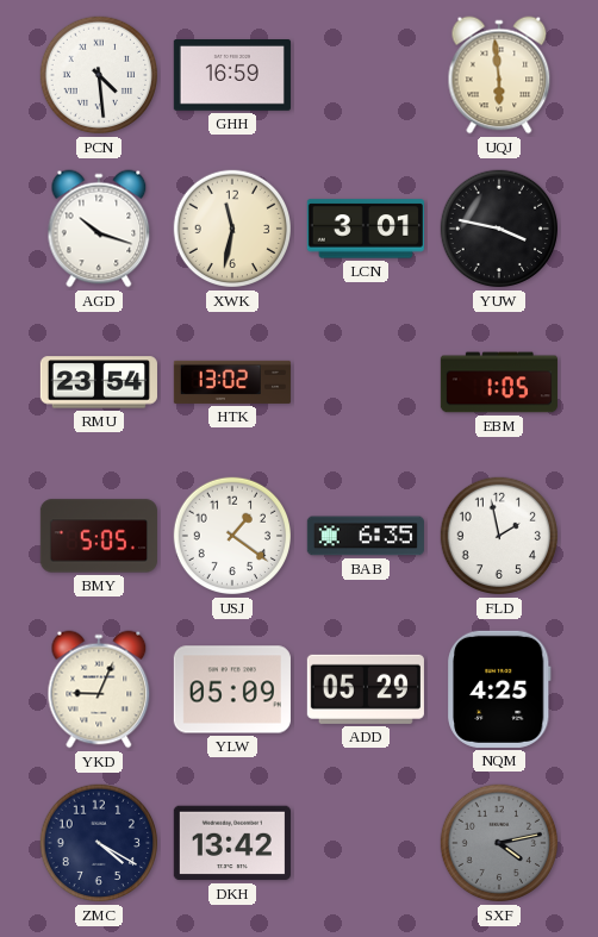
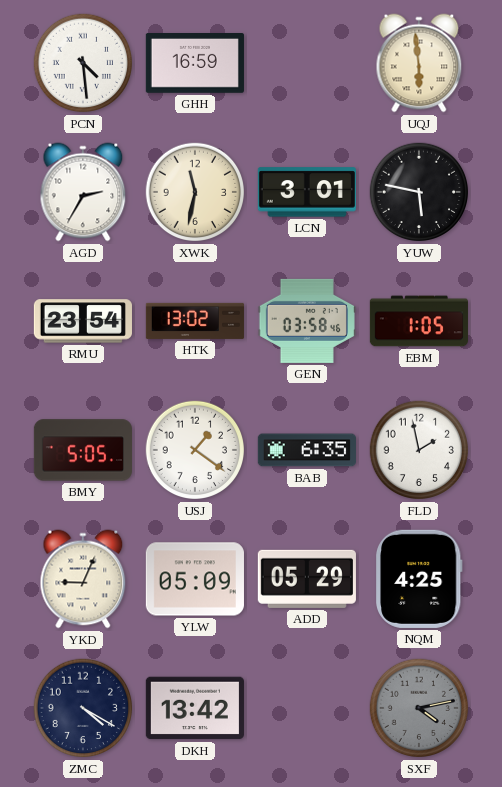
AGD: 10:18 -> 2:35
YUW: 3:47 -> 5:47
GEN: none -> 03:58
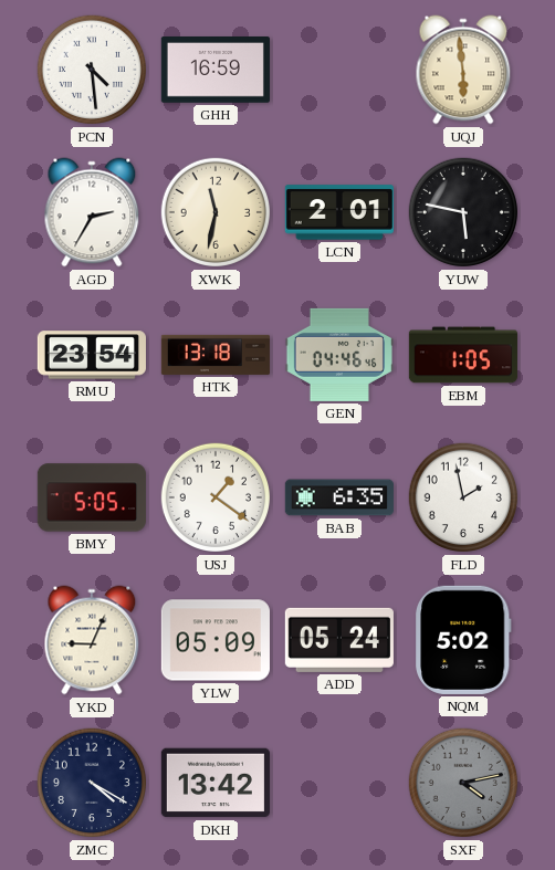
LCN: 3:01 -> 2:01
HTK: 13:02 -> 13:18
GEN: 03:58 -> 04:46
ADD: 05:29 -> 05:24
NQM: 4:25 -> 5:02
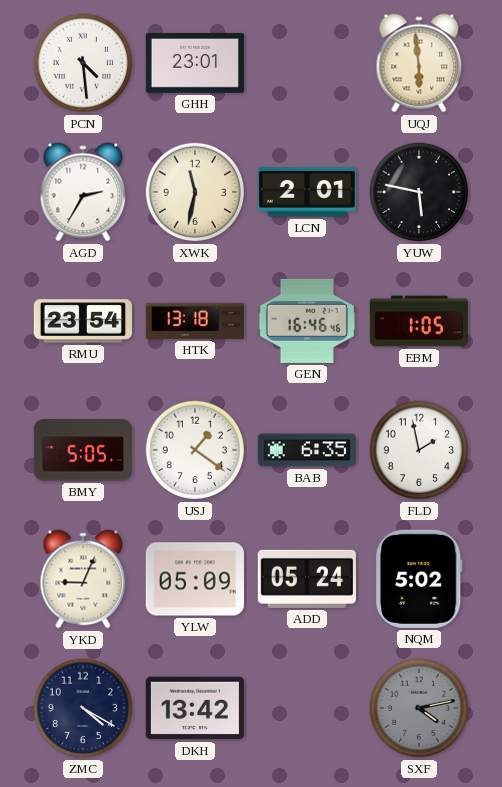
GHH: 16:59 -> 23:01
GEN: 04:46 -> 16:46
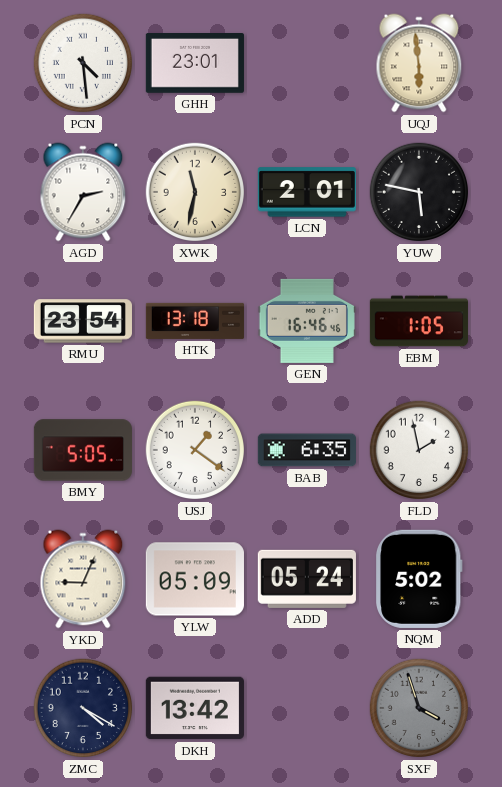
SXF: 4:13 -> 3:57
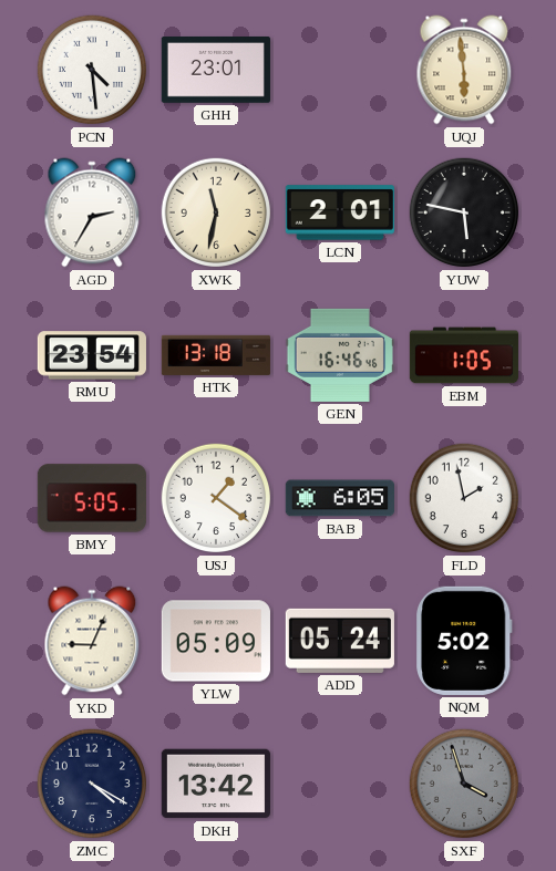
BAB: 6:35 -> 6:05
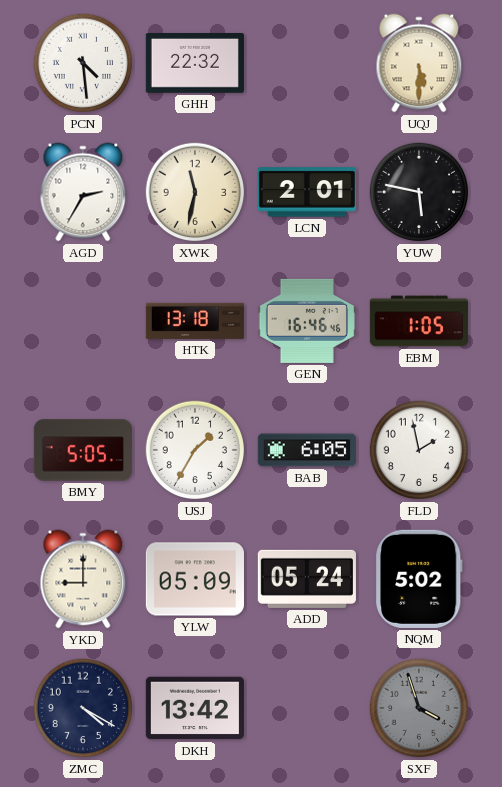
GHH: 23:01 -> 22:32
UQJ: 5:59 -> 5:30
RMU: 23:54 -> none
USJ: 1:21 -> 1:35
YKD: 9:04 -> 9:00
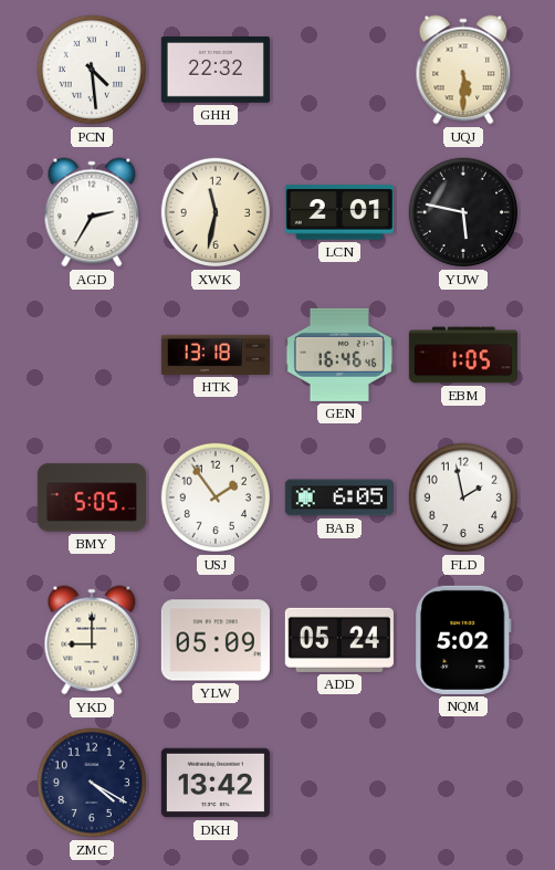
USJ: 1:35 -> 1:54
SXF: 3:57 -> none
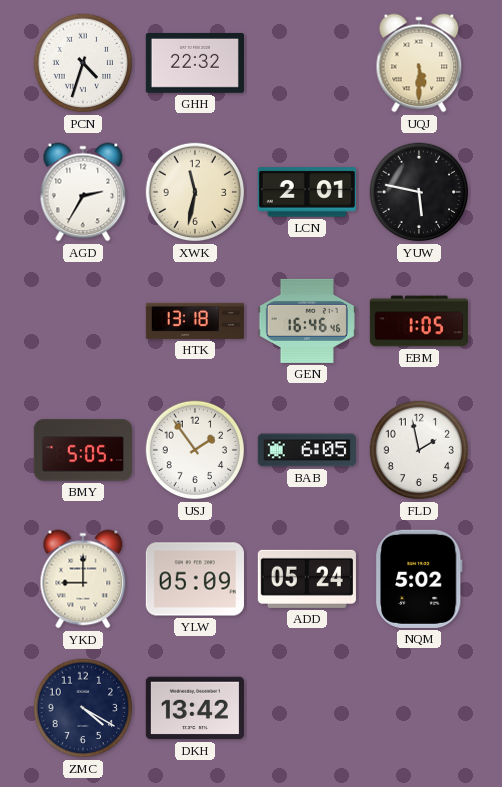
PCN: 4:29 -> 4:33
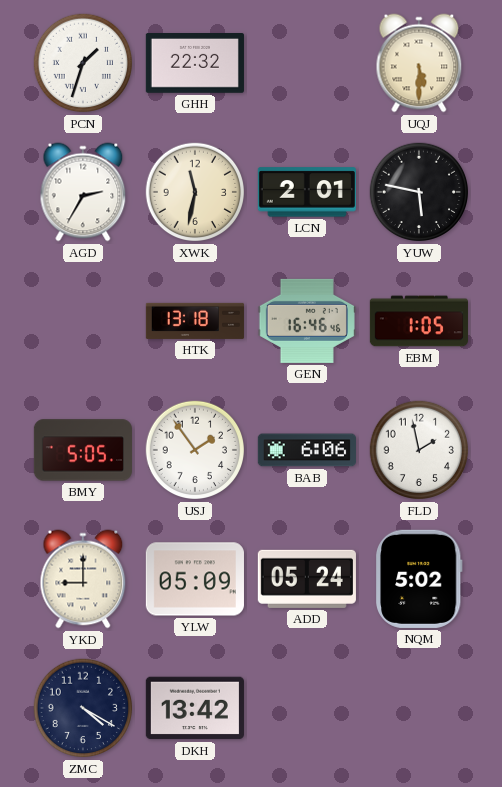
PCN: 4:33 -> 1:33
BAB: 6:05 -> 6:06
